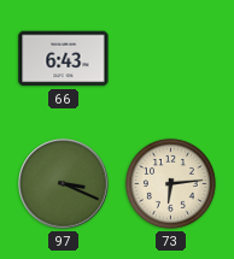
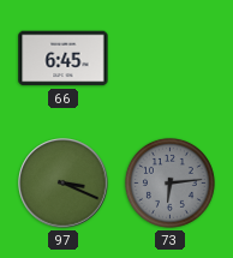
66: 6:43 -> 6:45
73 dial: cream -> grey
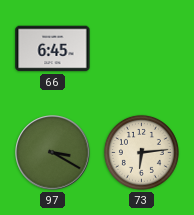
97: 3:19 -> 3:20
73 dial: grey -> cream
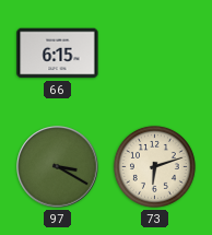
66: 6:45 -> 6:15
73: 6:14 -> 6:12
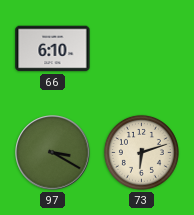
66: 6:15 -> 6:10
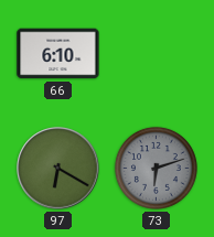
97: 3:20 -> 6:20
73 dial: cream -> grey
